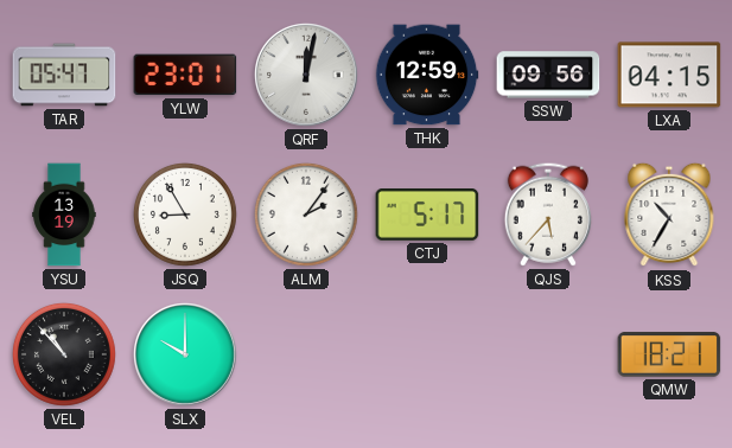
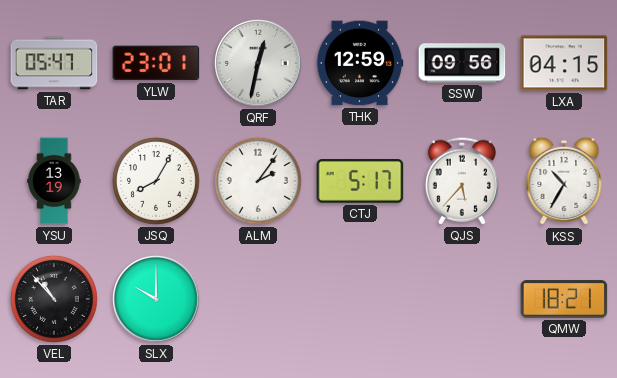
QRF: 12:02 -> 12:32
JSQ: 8:55 -> 8:05
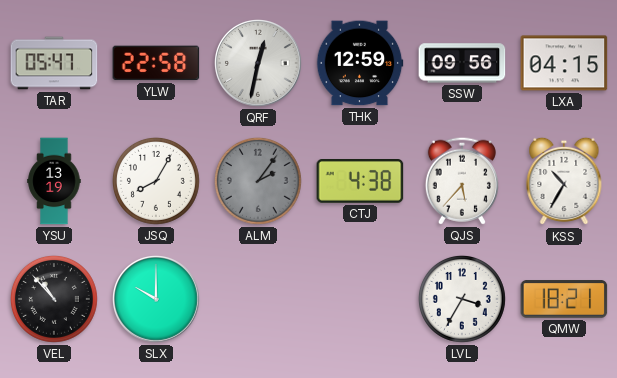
YLW: 23:01 -> 22:58
ALM dial: white -> grey
CTJ: 5:17 -> 4:38
LVL: none -> 3:35
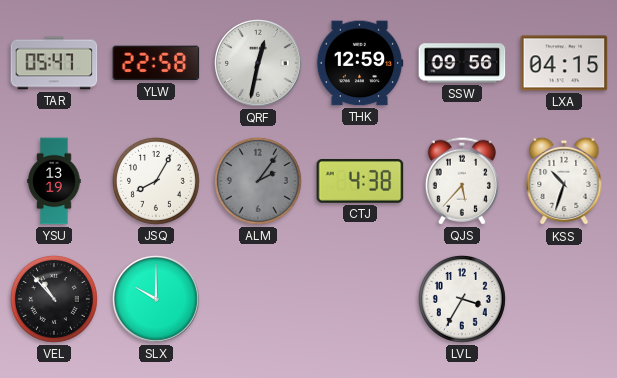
KSS: 10:35 -> 10:33
QMW: 18:21 -> none
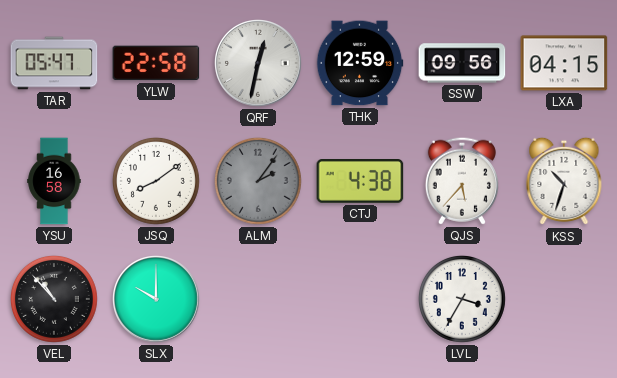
YSU: 13:19 -> 16:58
JSQ: 8:05 -> 8:09
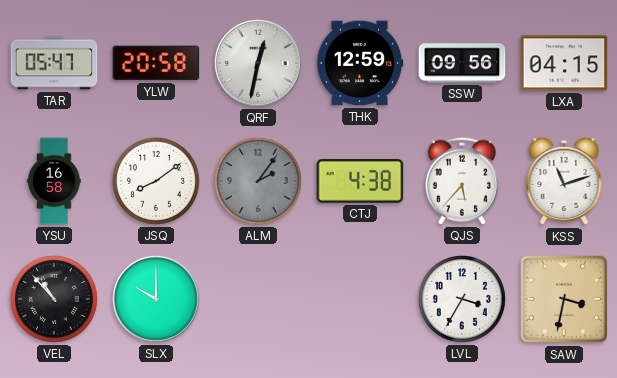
YLW: 22:58 -> 20:58
KSS: 10:33 -> 11:12
SAW: none -> 3:32
